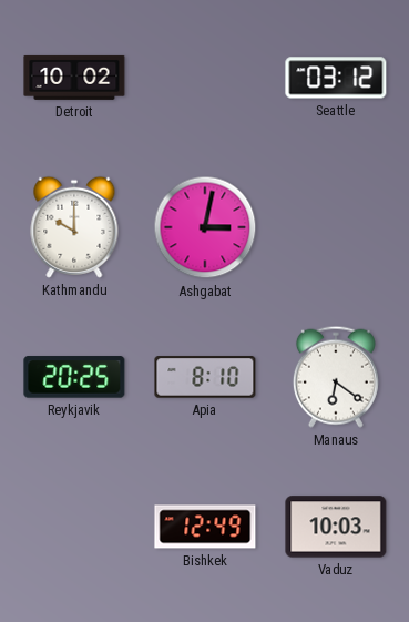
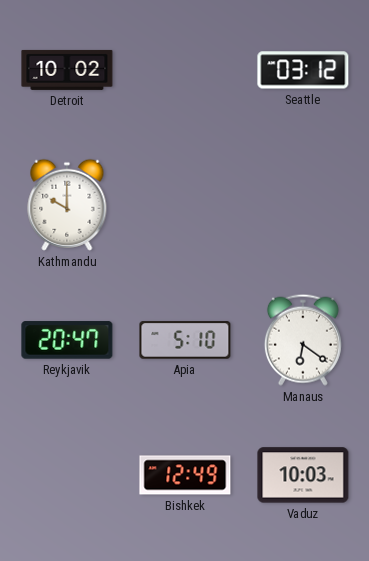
Ashgabat: 3:02 -> none
Reykjavik: 20:25 -> 20:47
Apia: 8:10 -> 5:10
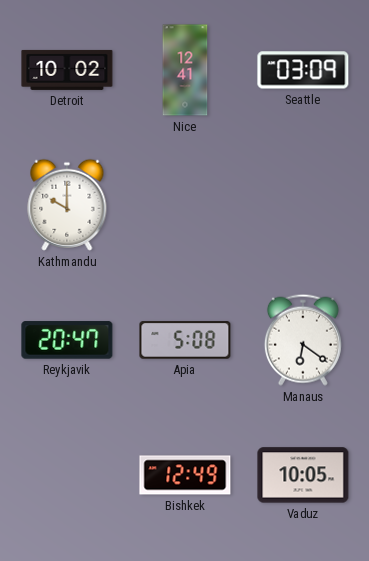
Nice: none -> 12:41
Seattle: 03:12 -> 03:09
Apia: 5:10 -> 5:08
Vaduz: 10:03 -> 10:05
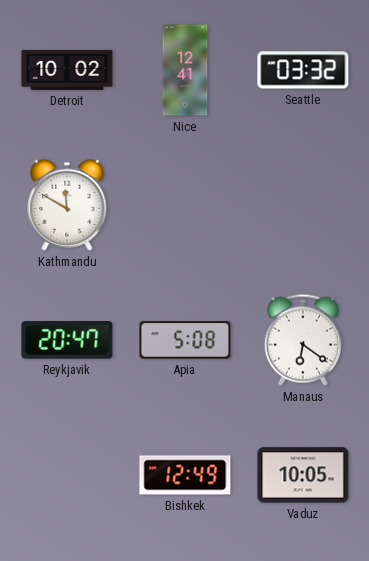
Seattle: 03:09 -> 03:32
Kathmandu: 10:00 -> 11:50
